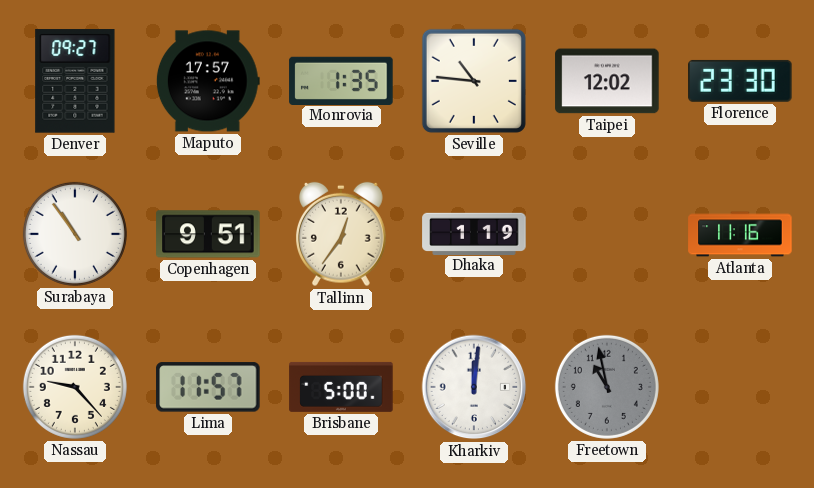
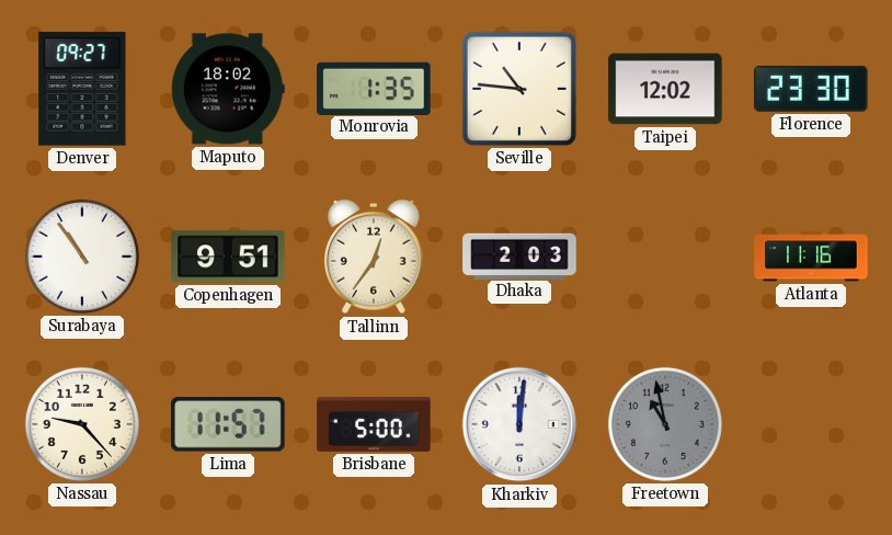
Maputo: 17:57 -> 18:02
Dhaka: 1:19 -> 2:03
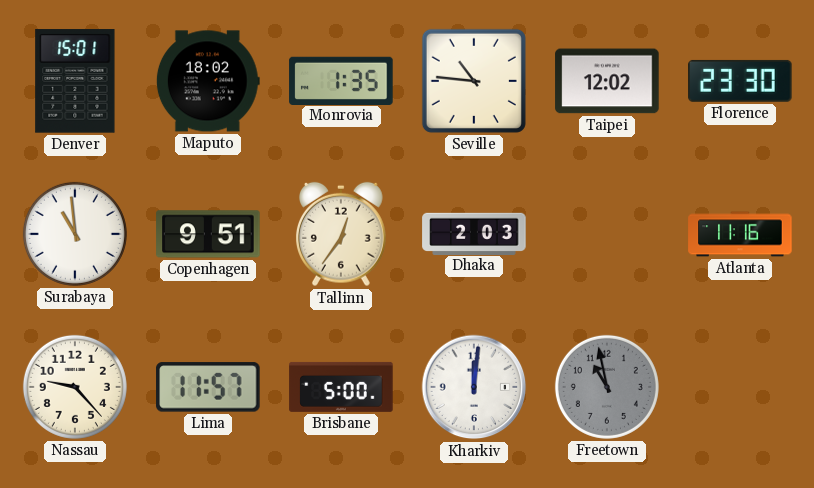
Denver: 09:27 -> 15:01
Surabaya: 10:54 -> 10:59
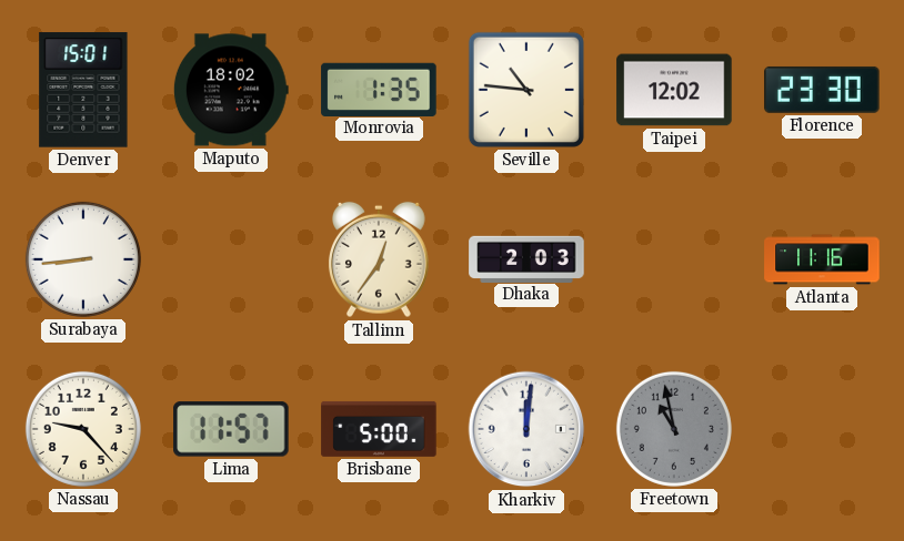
Surabaya: 10:59 -> 8:44
Copenhagen: 9:51 -> none
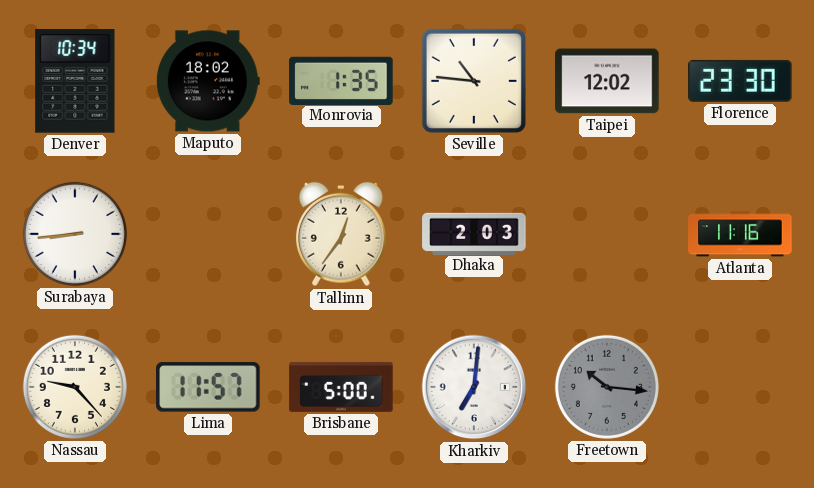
Denver: 15:01 -> 10:34
Kharkiv: 12:01 -> 7:01
Freetown: 10:58 -> 10:16
